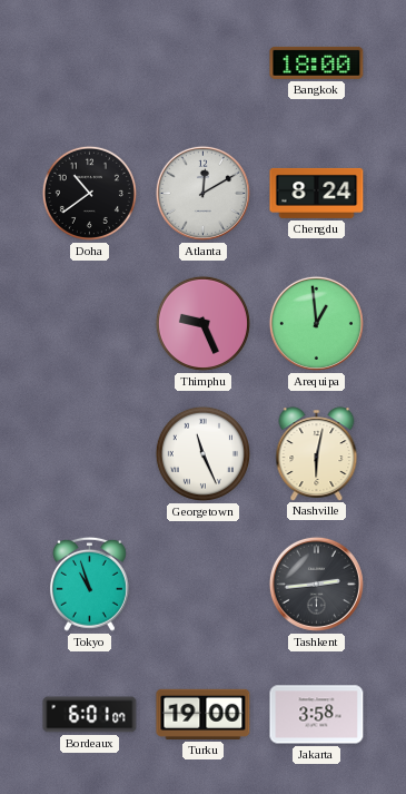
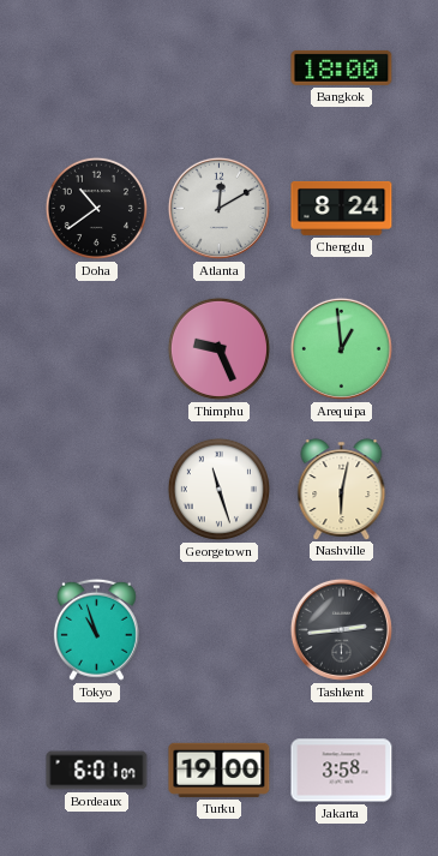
Georgetown: 11:26 -> 11:27
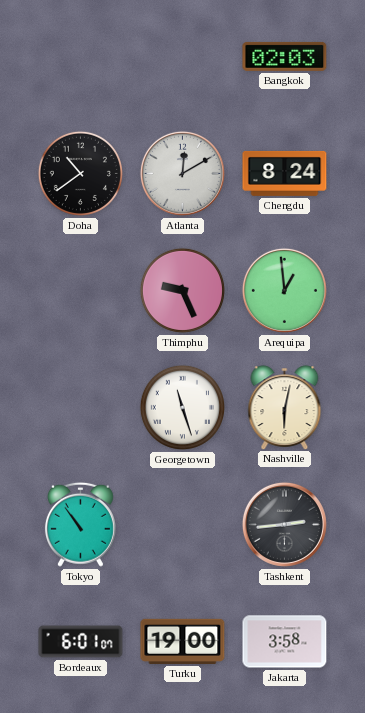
Bangkok: 18:00 -> 02:03
Tokyo: 10:57 -> 10:54
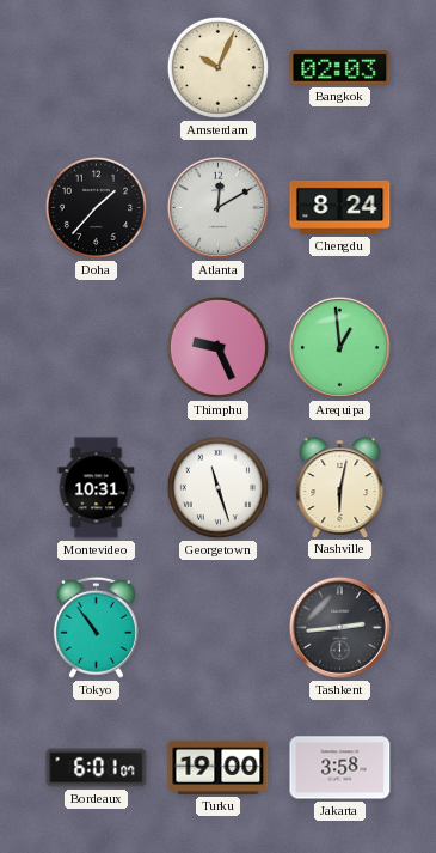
Amsterdam: none -> 10:04
Doha: 10:39 -> 1:37
Montevideo: none -> 10:31
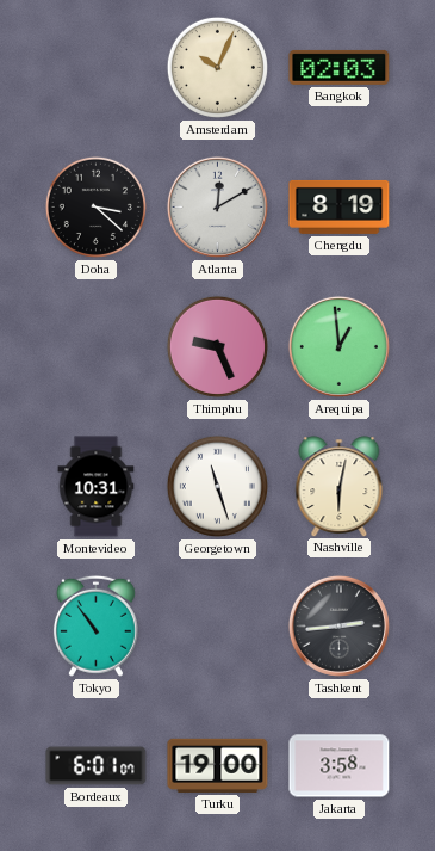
Doha: 1:37 -> 3:22
Chengdu: 8:24 -> 8:19
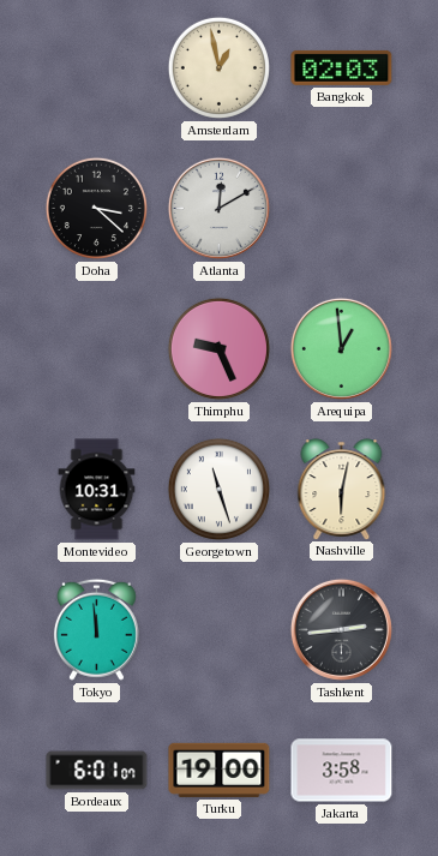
Amsterdam: 10:04 -> 12:58
Chengdu: 8:19 -> none
Tokyo: 10:54 -> 11:59
